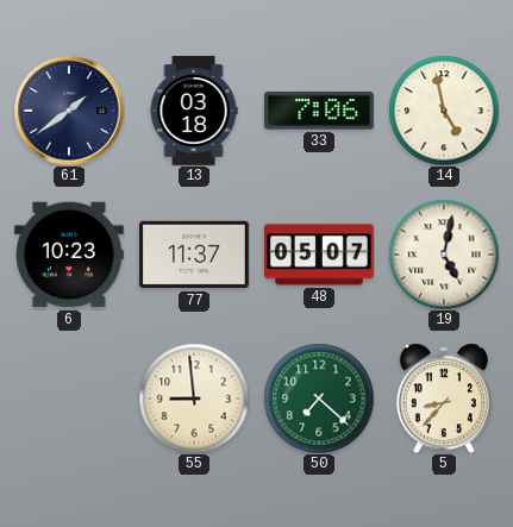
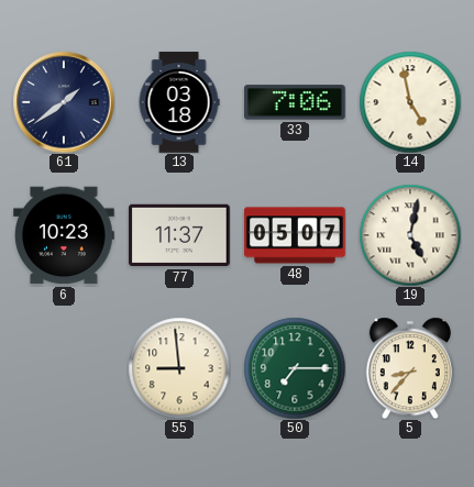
50: 7:22 -> 7:15
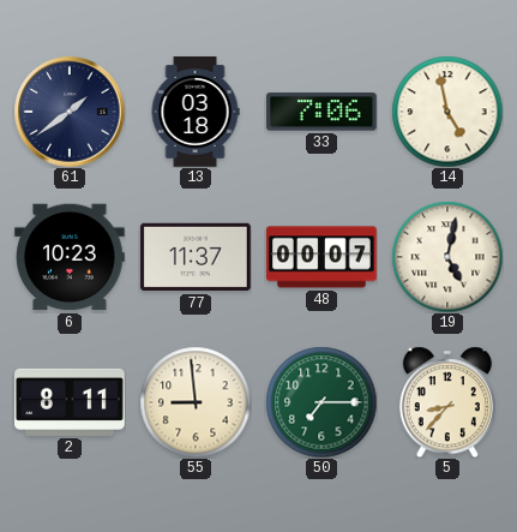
48: 05:07 -> 00:07
2: none -> 8:11
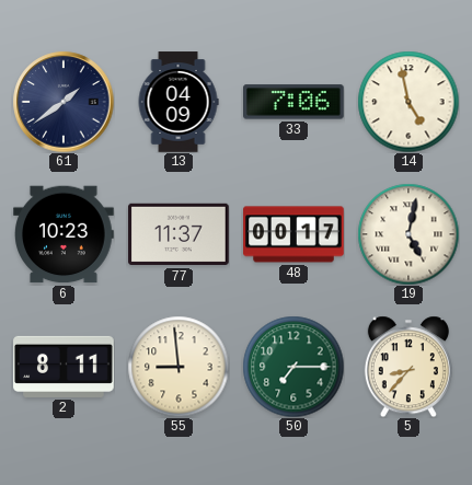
13: 03:18 -> 04:09
48: 00:07 -> 00:17
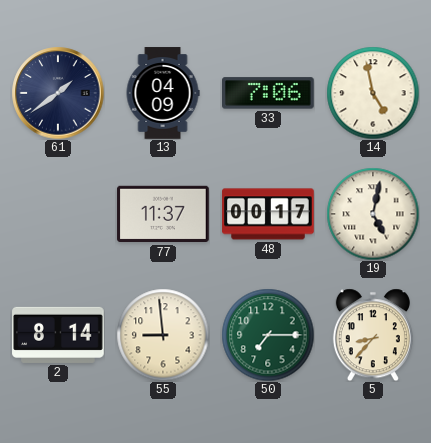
6: 10:23 -> none
2: 8:11 -> 8:14
